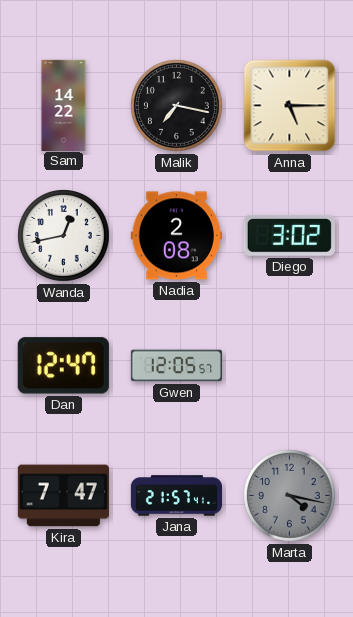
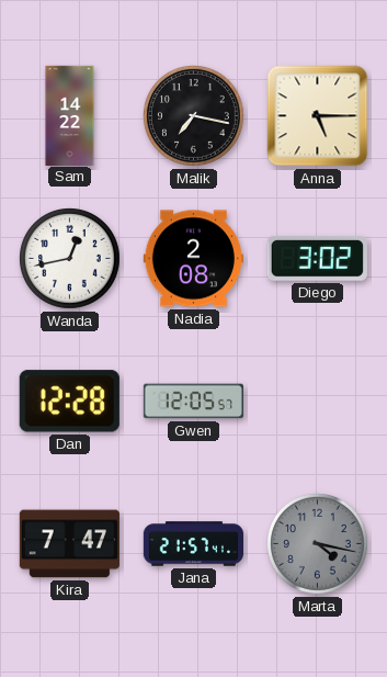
Dan: 12:47 -> 12:28
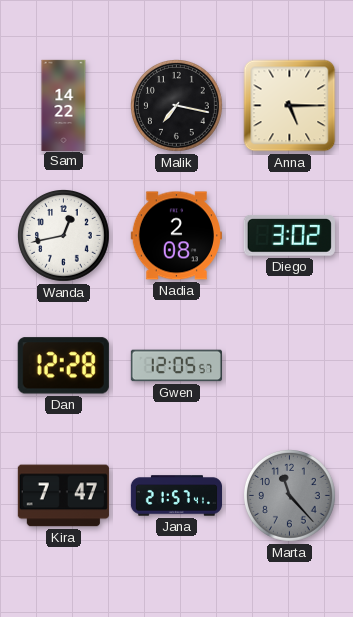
Marta: 4:17 -> 11:23
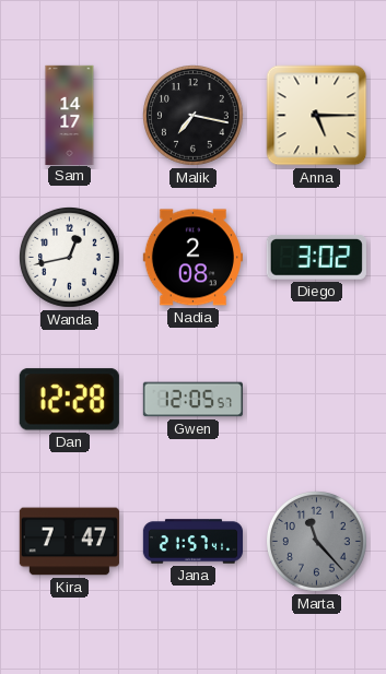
Sam: 14:22 -> 14:17
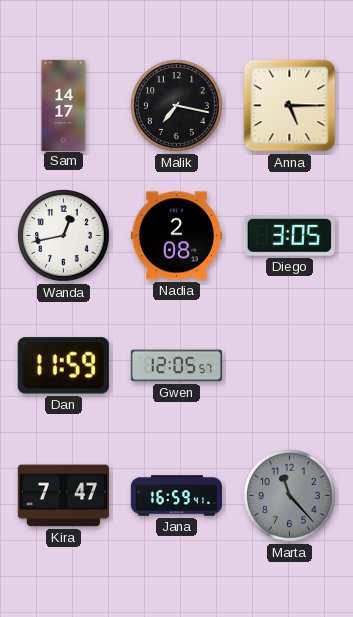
Diego: 3:02 -> 3:05
Dan: 12:28 -> 11:59
Jana: 21:57 -> 16:59
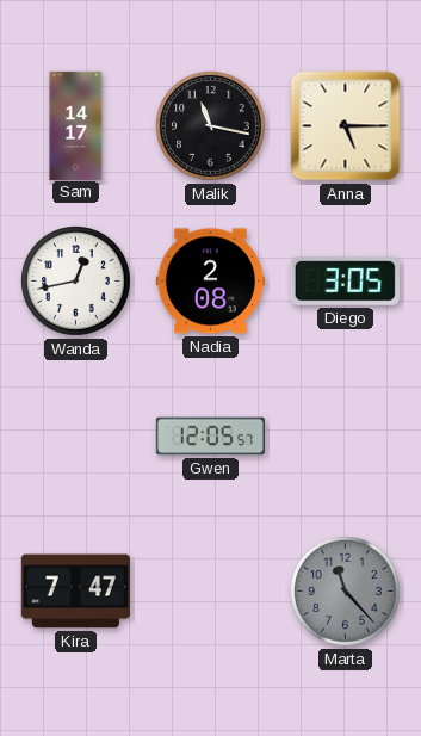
Malik: 7:17 -> 11:17
Dan: 11:59 -> none
Jana: 16:59 -> none
